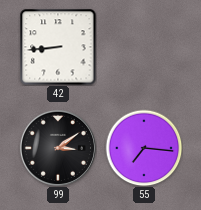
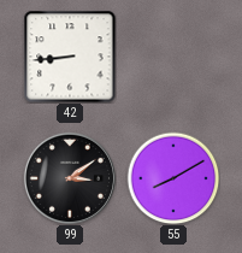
55: 7:16 -> 8:10
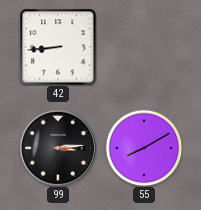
99: 3:09 -> 3:14
